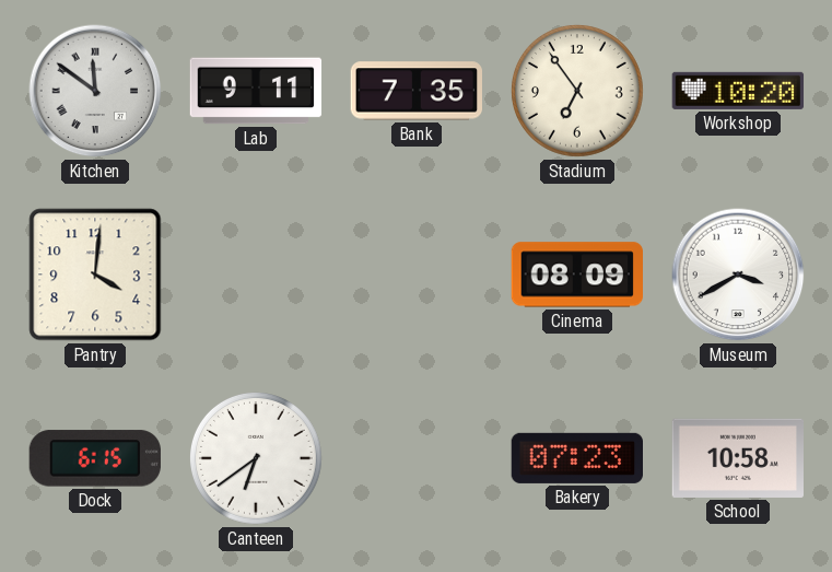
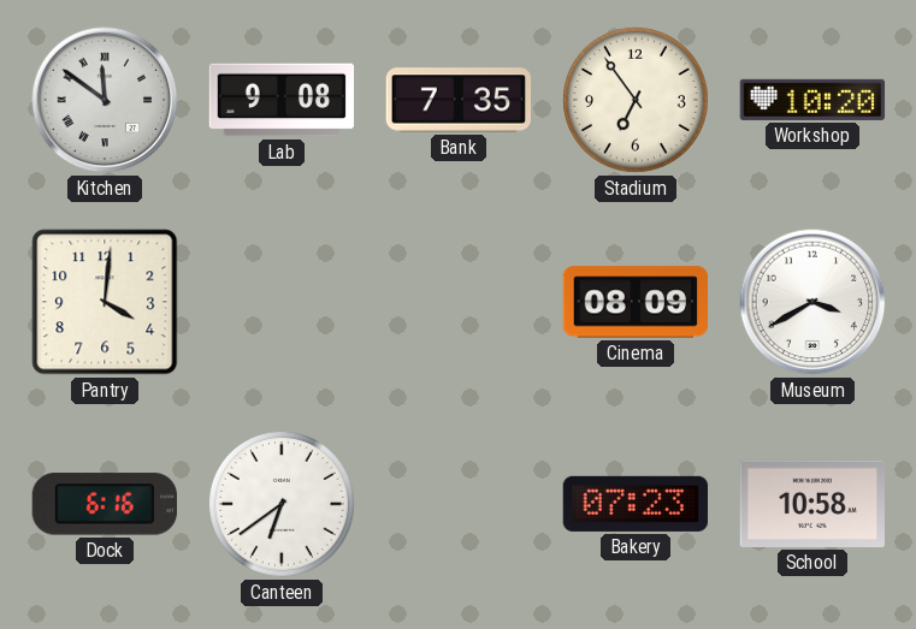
Lab: 9:11 -> 9:08
Dock: 6:15 -> 6:16
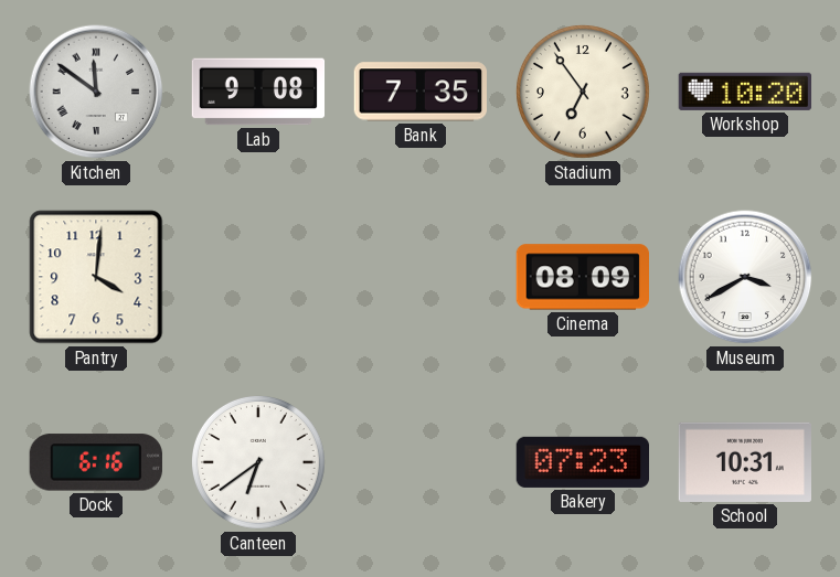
School: 10:58 -> 10:31
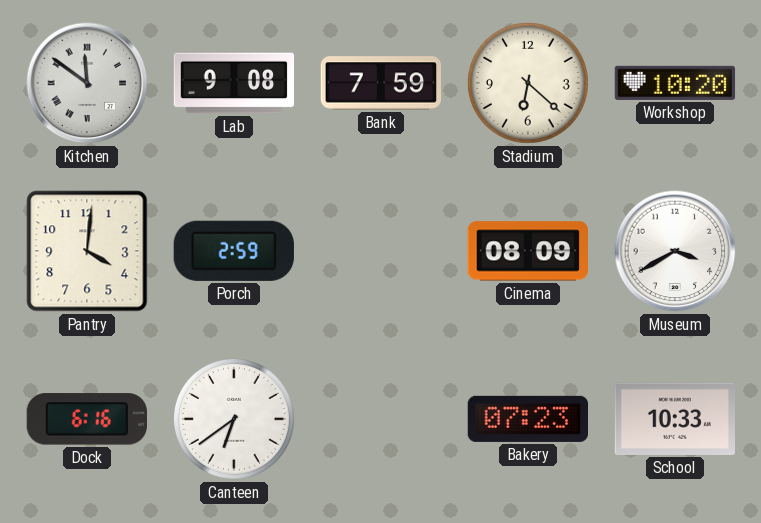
Bank: 7:35 -> 7:59
Stadium: 6:54 -> 6:22
Porch: none -> 2:59
School: 10:31 -> 10:33
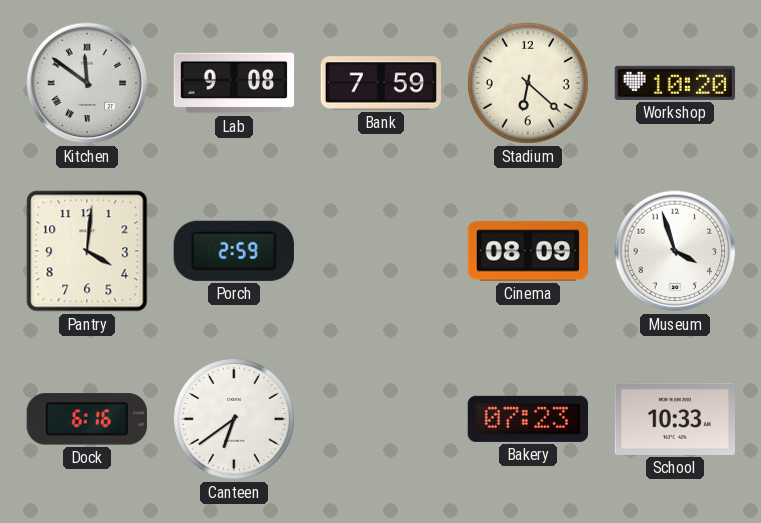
Museum: 3:40 -> 3:57
